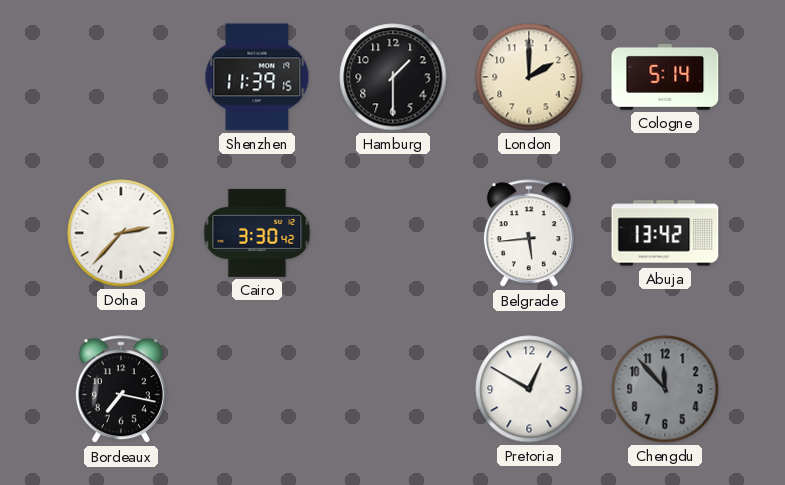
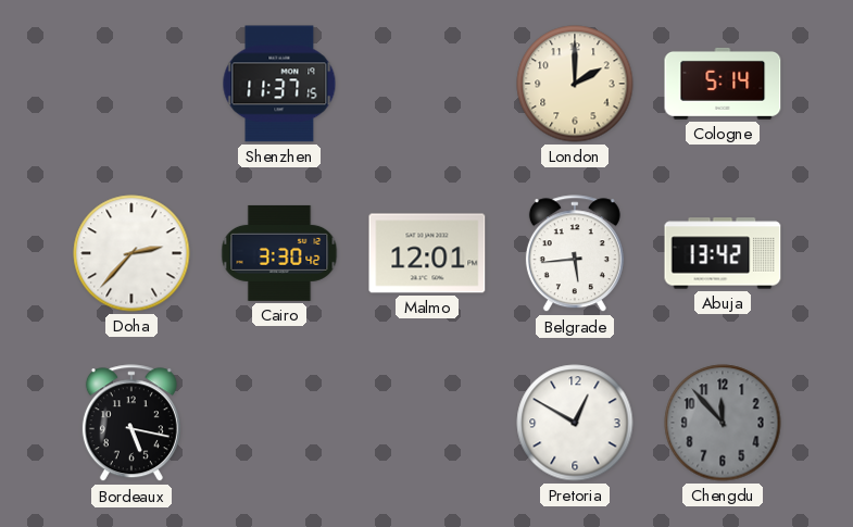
Shenzhen: 11:39 -> 11:37
Hamburg: 1:30 -> none
Malmo: none -> 12:01
Bordeaux: 7:17 -> 5:17
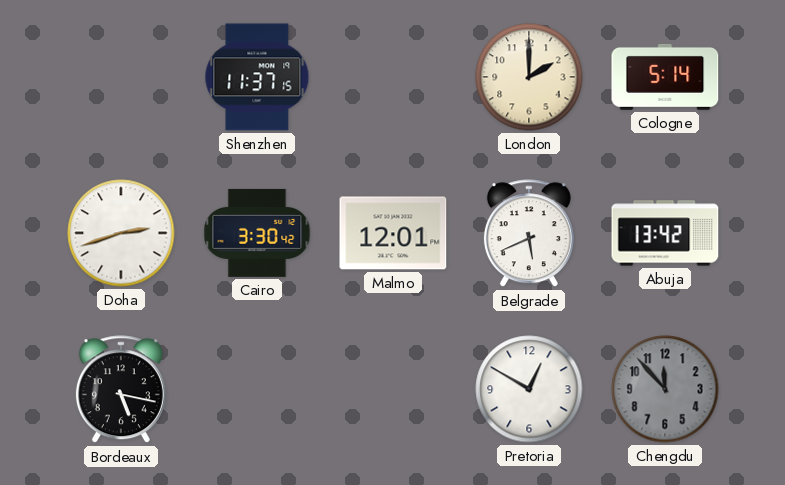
Doha: 2:37 -> 2:42
Belgrade: 5:44 -> 5:41
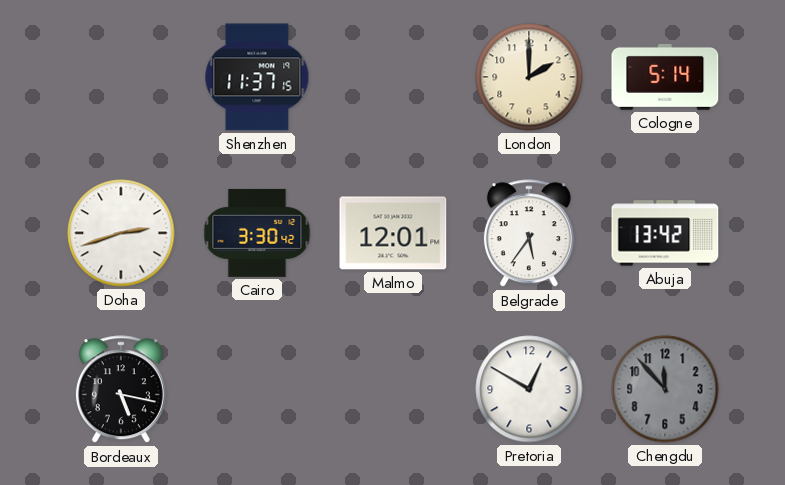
Belgrade: 5:41 -> 5:36
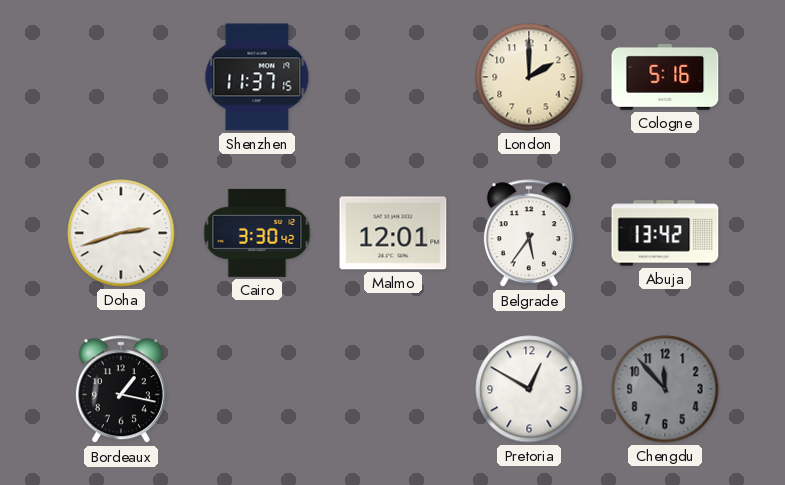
Cologne: 5:14 -> 5:16
Bordeaux: 5:17 -> 1:17
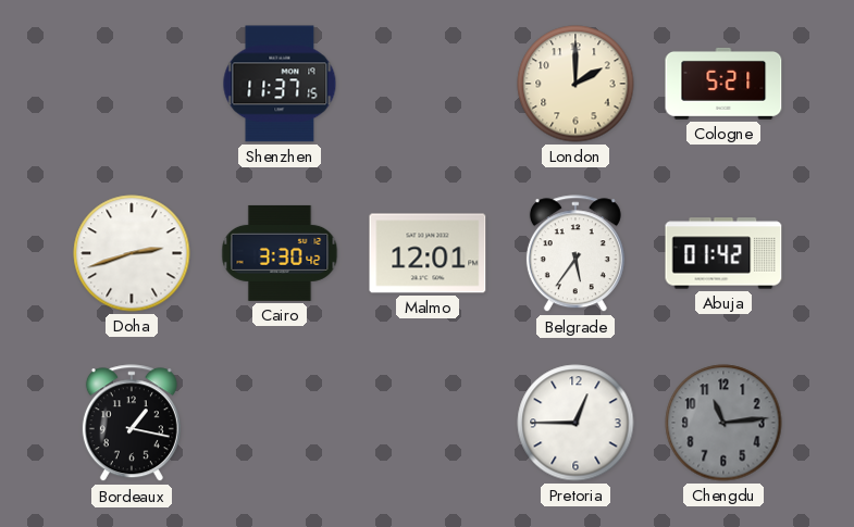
Cologne: 5:16 -> 5:21
Abuja: 13:42 -> 01:42
Pretoria: 12:50 -> 12:45
Chengdu: 11:53 -> 11:14
